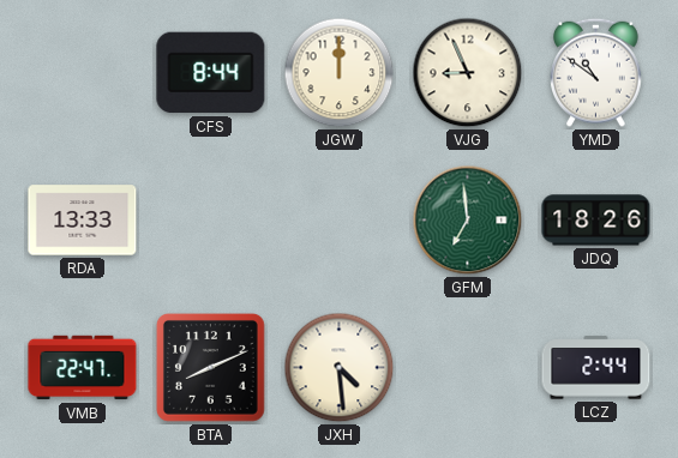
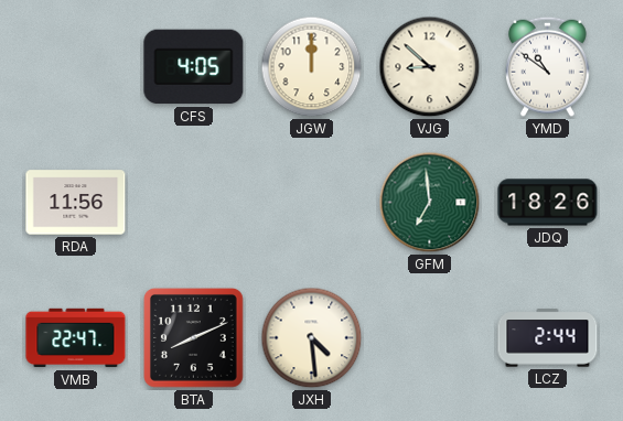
CFS: 8:44 -> 4:05
VJG: 8:56 -> 8:52
RDA: 13:33 -> 11:56
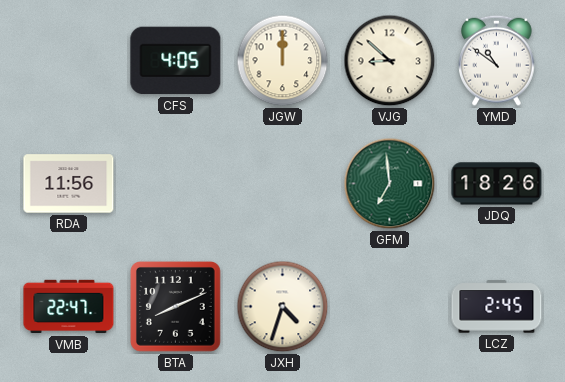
JXH: 4:29 -> 4:33
LCZ: 2:44 -> 2:45
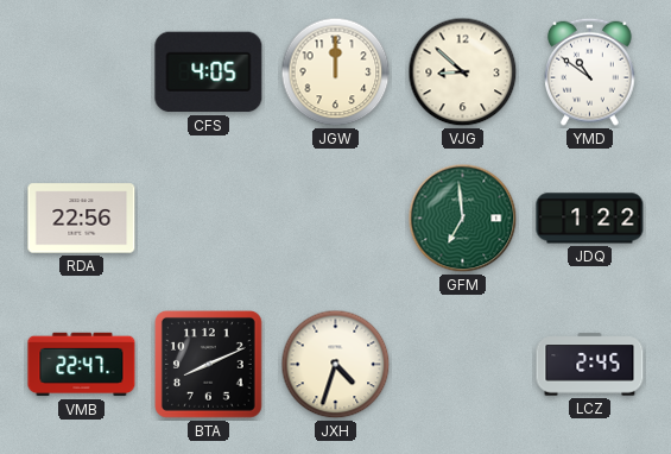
RDA: 11:56 -> 22:56
JDQ: 18:26 -> 1:22
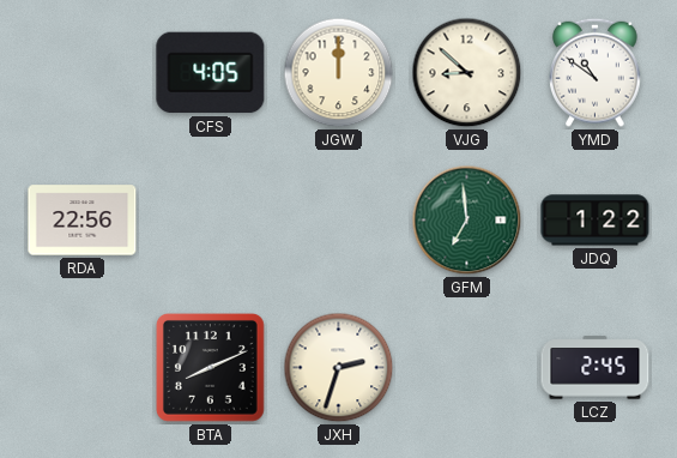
VMB: 22:47 -> none
JXH: 4:33 -> 2:33
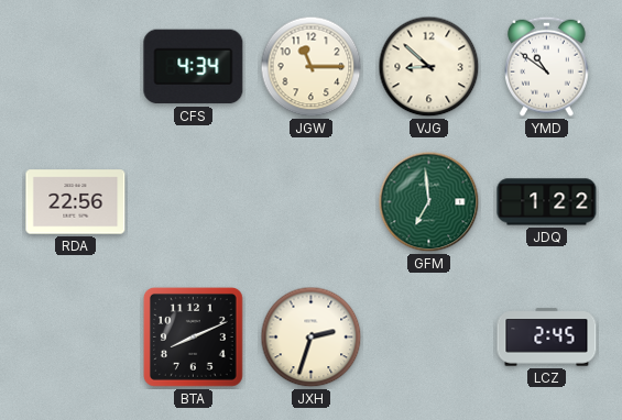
CFS: 4:05 -> 4:34
JGW: 12:00 -> 11:15
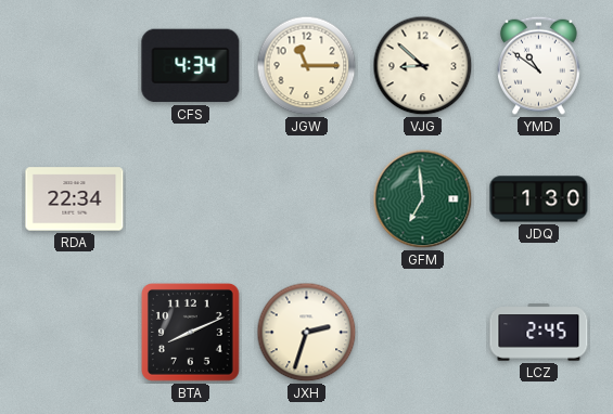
RDA: 22:56 -> 22:34
JDQ: 1:22 -> 1:30
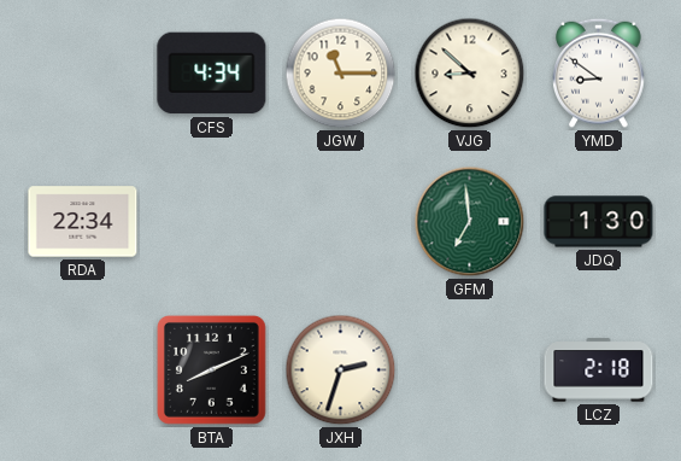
YMD: 10:51 -> 8:51
LCZ: 2:45 -> 2:18
